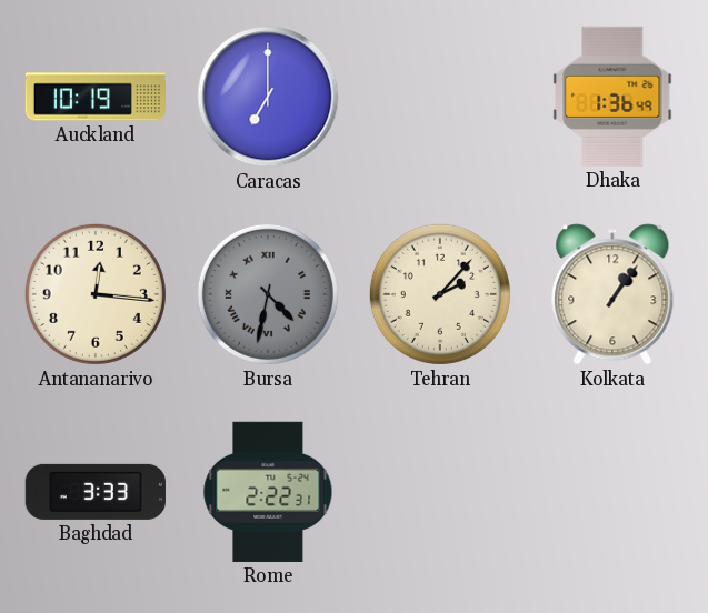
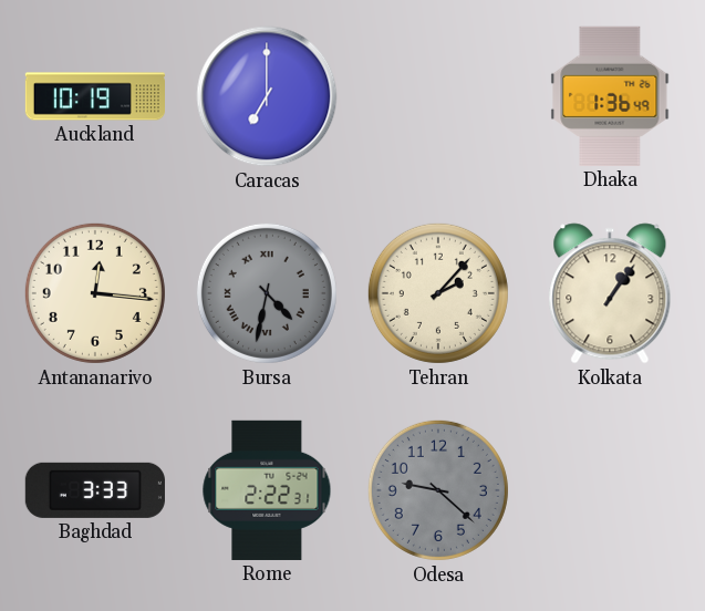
Odesa: none -> 9:22
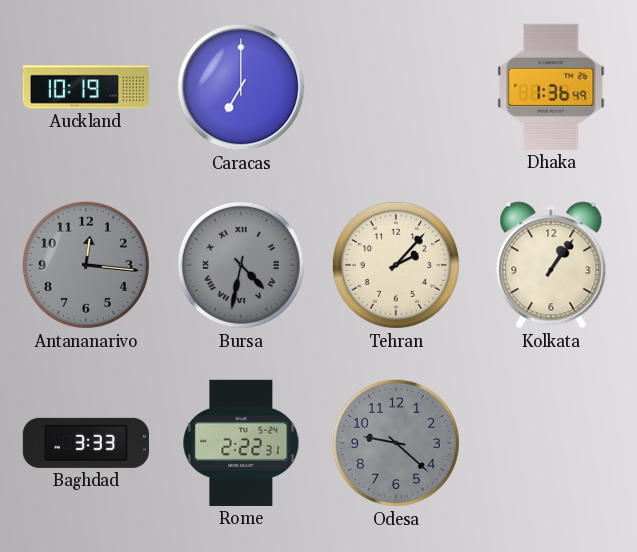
Antananarivo dial: cream -> grey
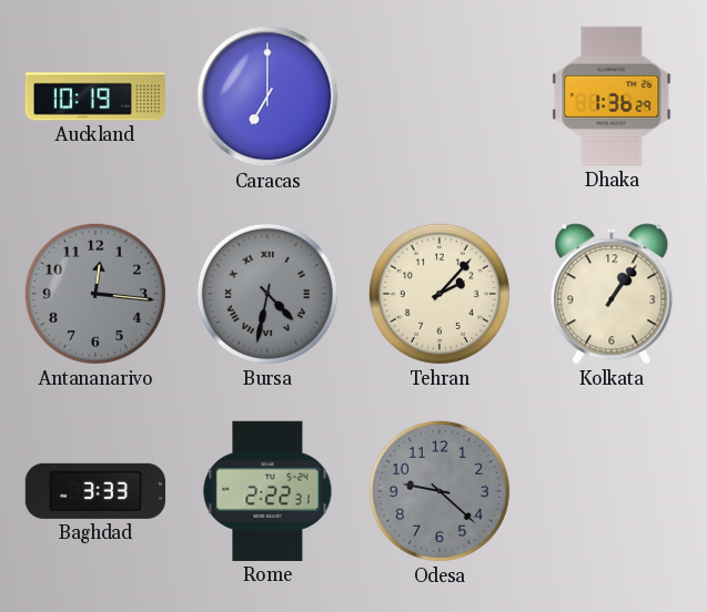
Dhaka: 1:36:49 -> 1:36:29
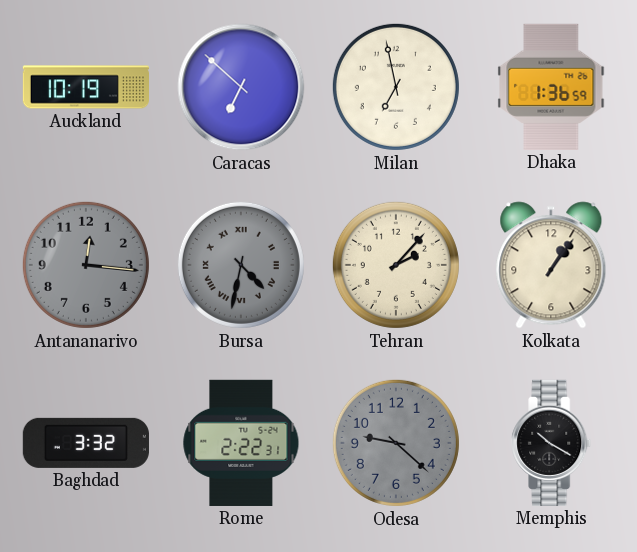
Caracas: 7:00 -> 6:52
Milan: none -> 6:58
Dhaka: 1:36:29 -> 1:36:59
Baghdad: 3:33 -> 3:32
Memphis: none -> 10:20
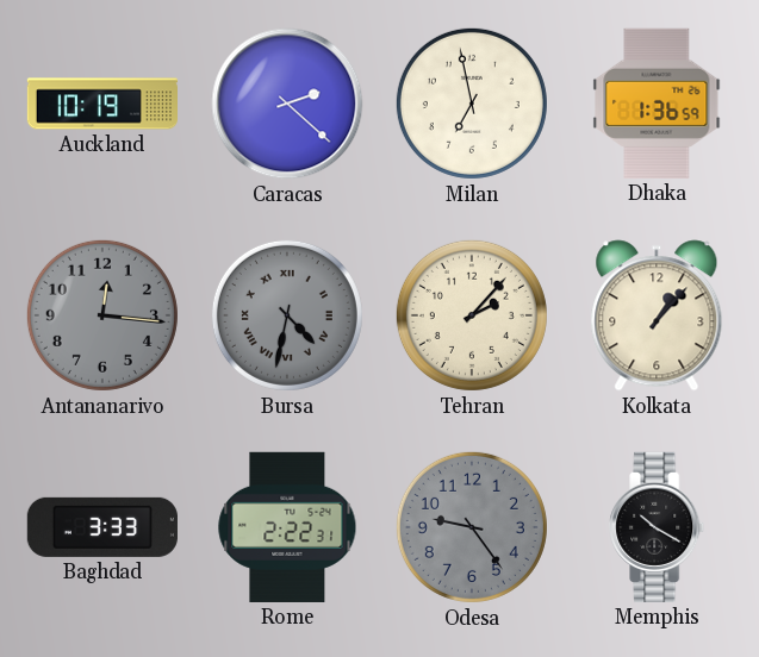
Caracas: 6:52 -> 2:22
Kolkata: 1:06 -> 1:07
Baghdad: 3:32 -> 3:33
Odesa: 9:22 -> 9:24
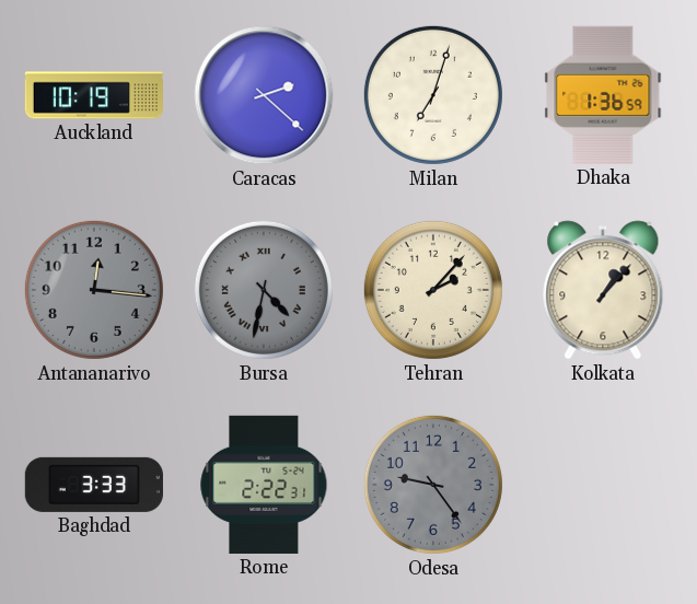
Milan: 6:58 -> 7:03
Memphis: 10:20 -> none
